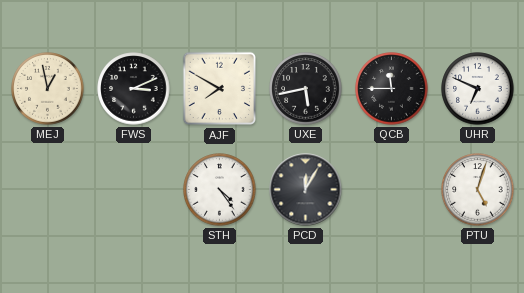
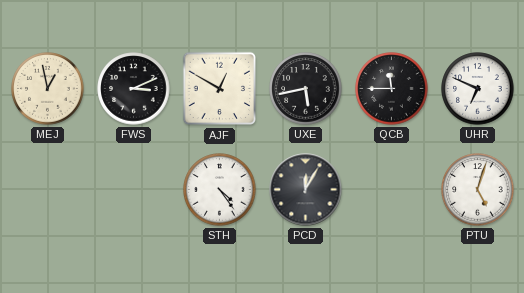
AJF: 7:50 -> 12:50
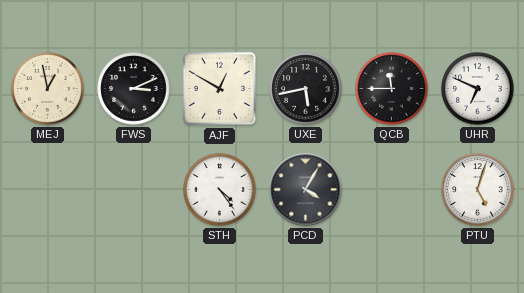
PCD: 12:05 -> 4:05
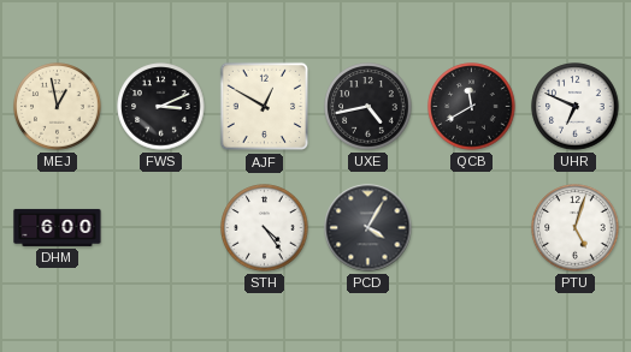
UXE: 5:43 -> 4:43
QCB: 11:45 -> 11:40
DHM: none -> 6:00
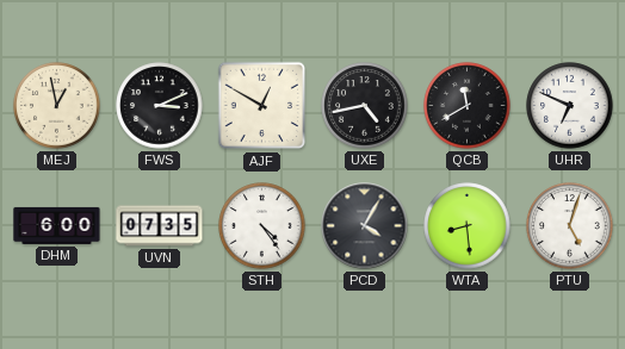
UVN: none -> 07:35
WTA: none -> 8:29
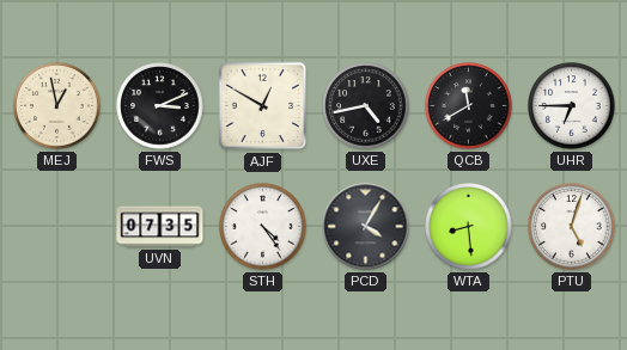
UHR: 6:49 -> 6:45
DHM: 6:00 -> none
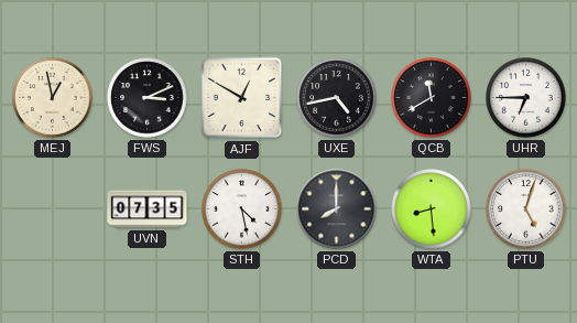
STH: 4:24 -> 4:28
PCD: 4:05 -> 8:00
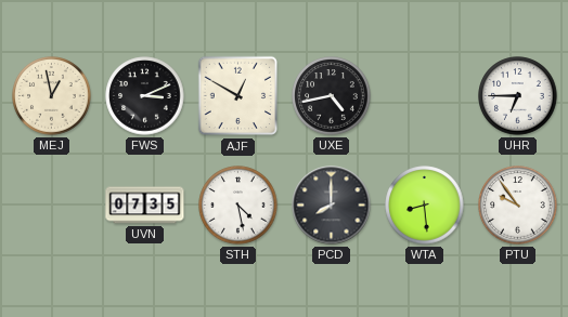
QCB: 11:40 -> none
PTU: 5:03 -> 9:54
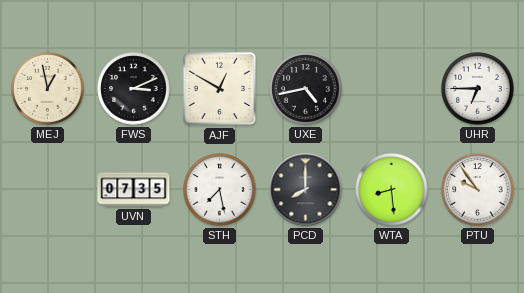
STH: 4:28 -> 7:28
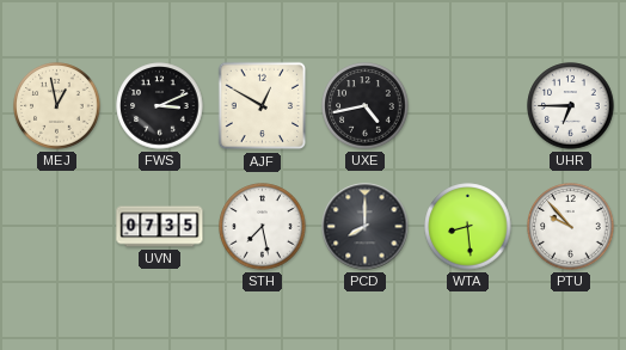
PTU: 9:54 -> 9:53
